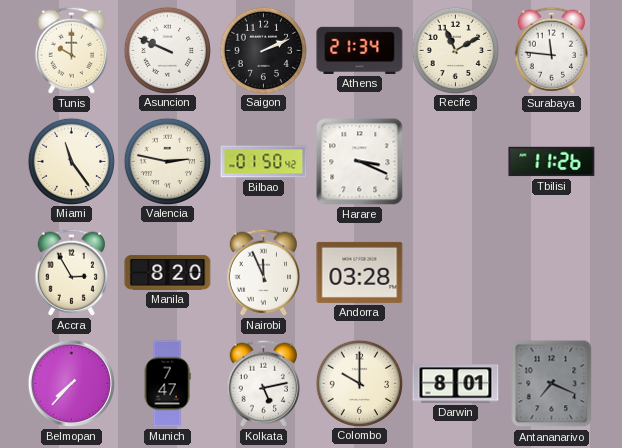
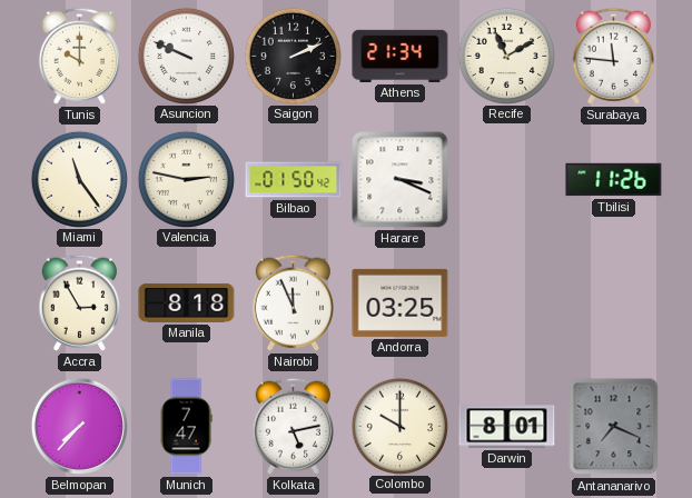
Manila: 8:20 -> 8:18
Andorra: 03:28 -> 03:25
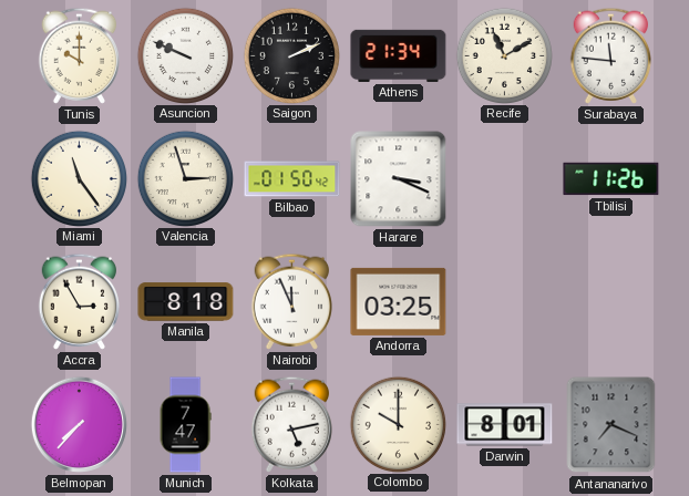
Valencia: 2:47 -> 2:57
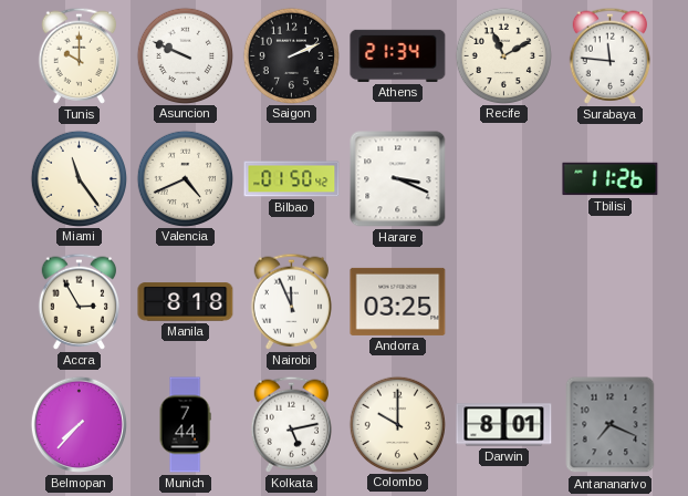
Valencia: 2:57 -> 4:41
Munich: 7:47 -> 7:44
